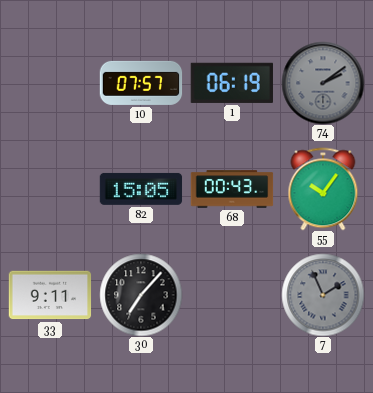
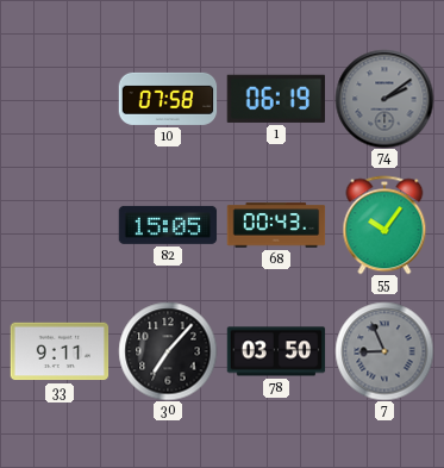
10: 07:57 -> 07:58
78: none -> 03:50
7: 1:56 -> 8:56
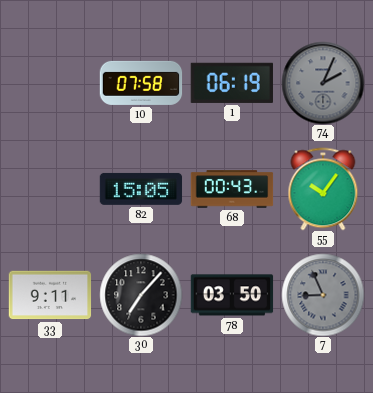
74: 2:09 -> 2:04
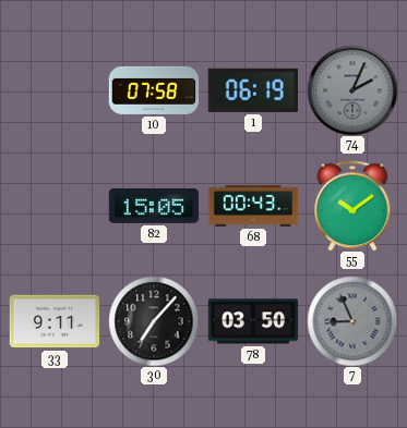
55: 10:06 -> 10:09
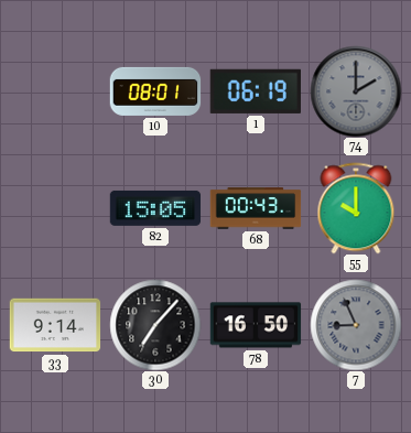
10: 07:58 -> 08:01
74: 2:04 -> 2:00
55: 10:09 -> 10:00
33: 9:11 -> 9:14
78: 03:50 -> 16:50
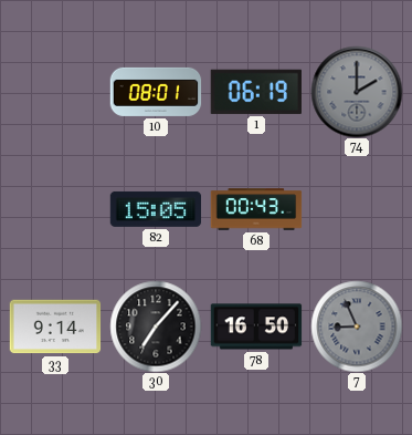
55: 10:00 -> none
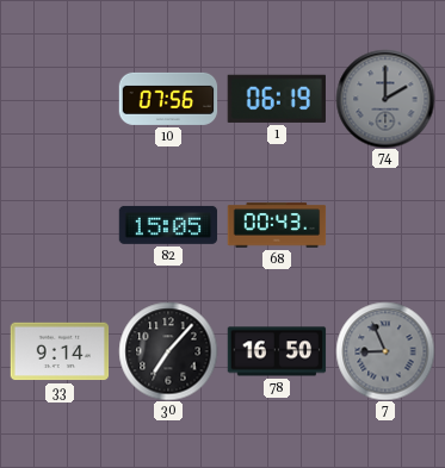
10: 08:01 -> 07:56
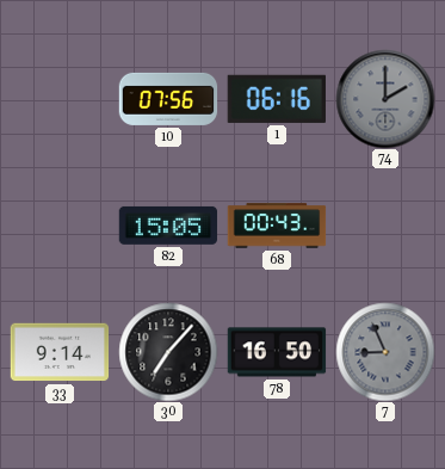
1: 06:19 -> 06:16
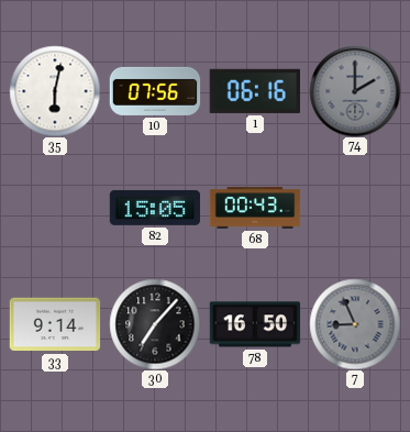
35: none -> 6:02
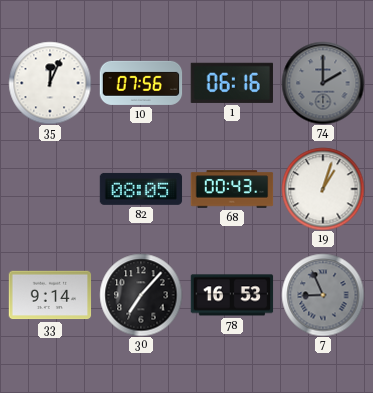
35: 6:02 -> 12:04
82: 15:05 -> 08:05
19: none -> 1:03
78: 16:50 -> 16:53
